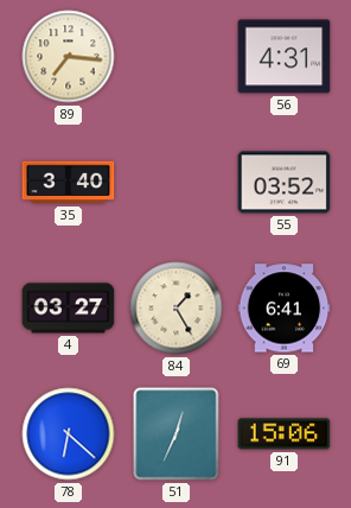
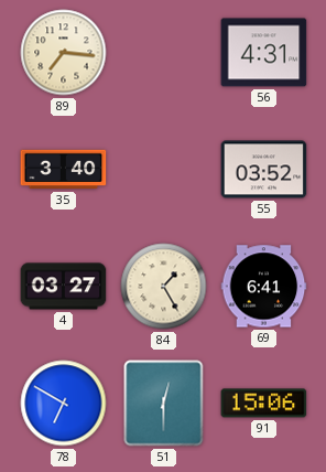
78: 6:22 -> 6:50
51: 12:34 -> 12:30
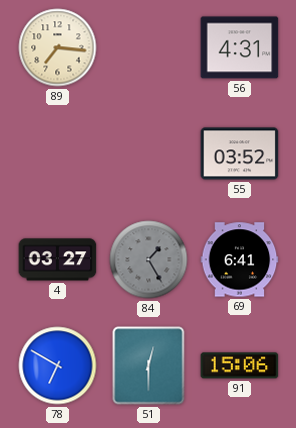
35: 3:40 -> none
84 dial: cream -> grey
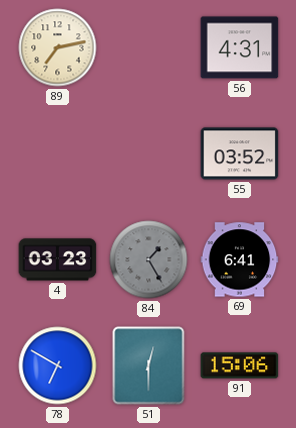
89: 7:16 -> 7:13
4: 03:27 -> 03:23
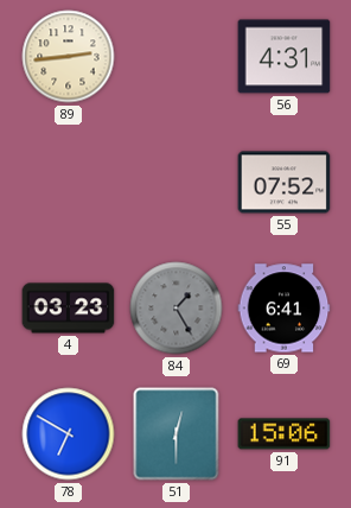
89: 7:13 -> 2:44
55: 03:52 -> 07:52
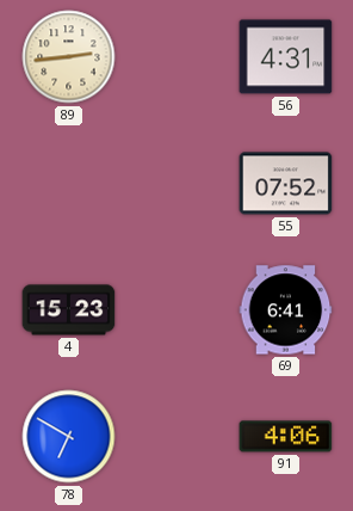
4: 03:23 -> 15:23
84: 1:25 -> none
51: 12:30 -> none
91: 15:06 -> 4:06
